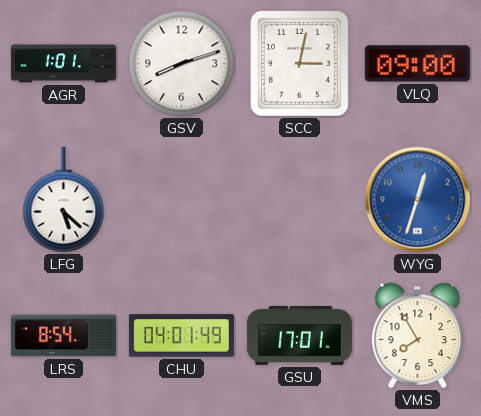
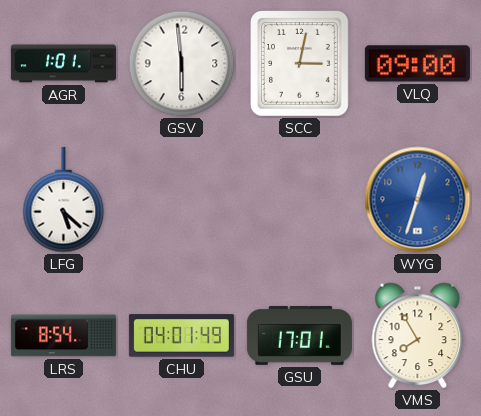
GSV: 8:12 -> 5:59
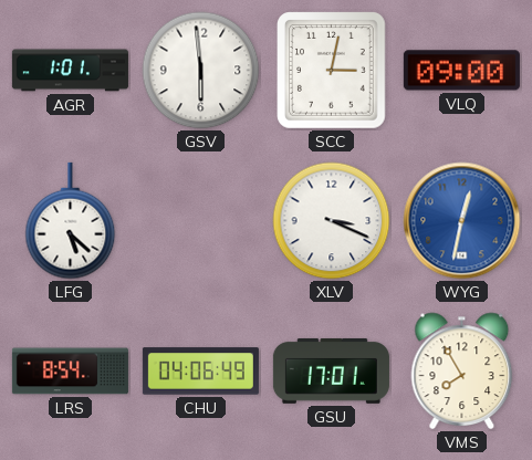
XLV: none -> 3:19
WYG: 12:33 -> 12:32
CHU: 04:01 -> 04:06
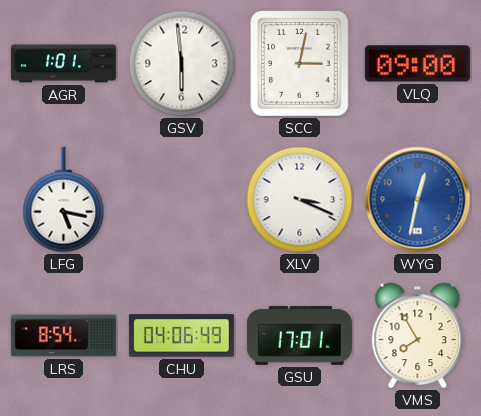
LFG: 5:22 -> 5:17
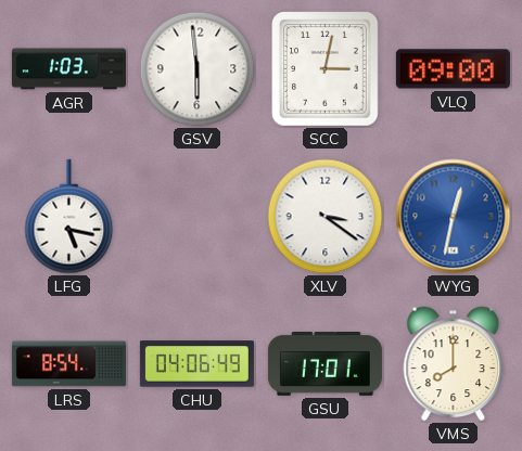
AGR: 1:01 -> 1:03
XLV: 3:19 -> 3:21
VMS: 7:55 -> 8:00
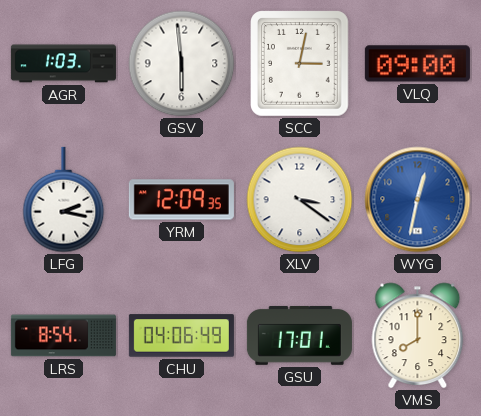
LFG: 5:17 -> 2:17
YRM: none -> 12:09
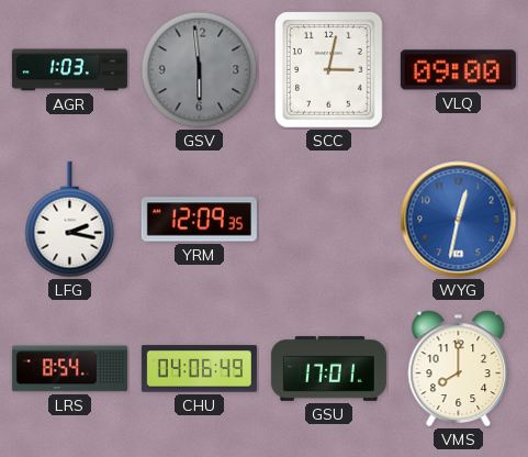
GSV dial: white -> grey
XLV: 3:21 -> none
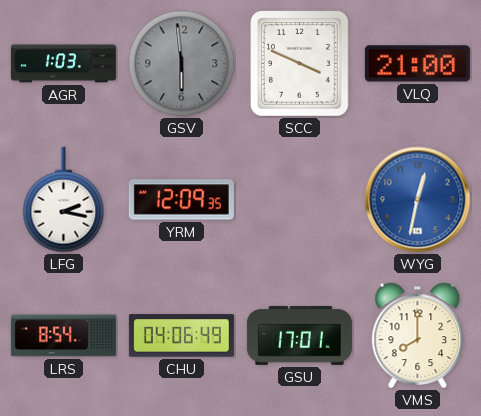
SCC: 3:02 -> 3:49
VLQ: 09:00 -> 21:00
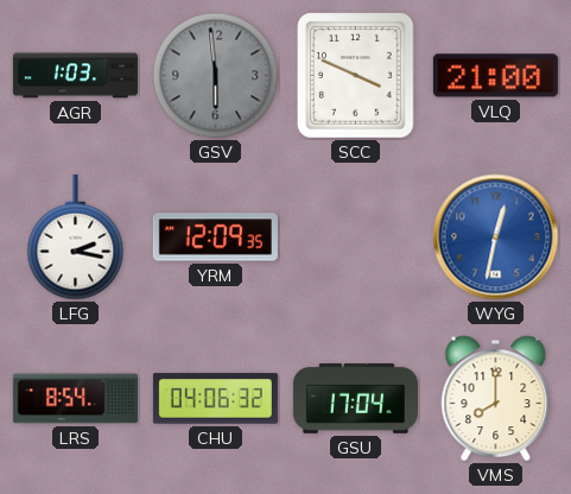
CHU: 04:06:49 -> 04:06:32
GSU: 17:01 -> 17:04
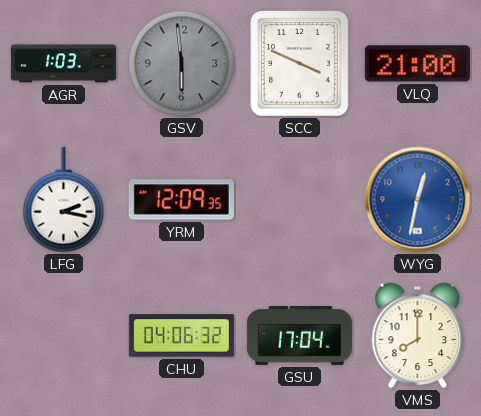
LRS: 8:54 -> none
